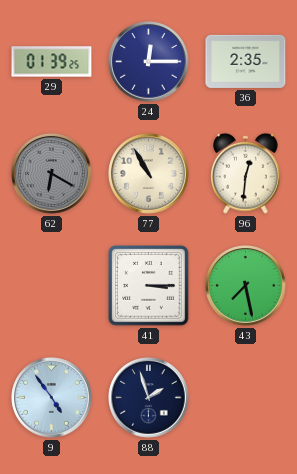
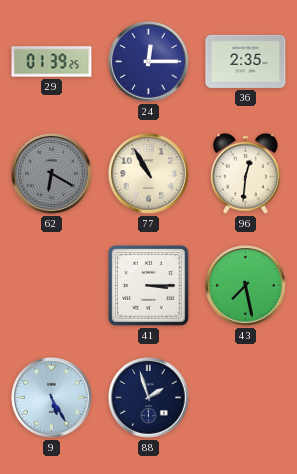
9: 4:54 -> 5:25
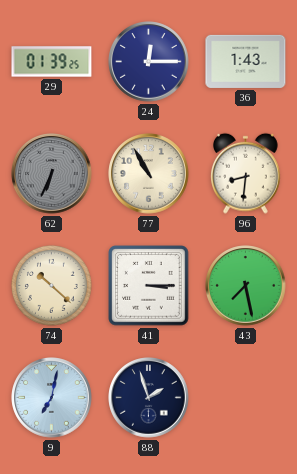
36: 2:35 -> 1:43
62: 6:20 -> 6:34
96: 12:31 -> 8:31
74: none -> 10:22
9: 5:25 -> 7:02
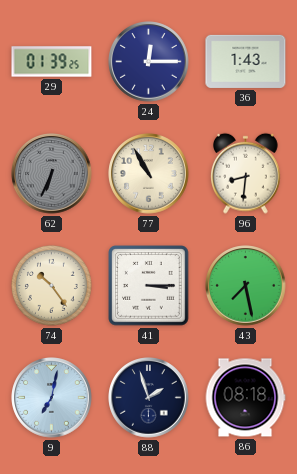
74: 10:22 -> 10:24
86: none -> 08:18
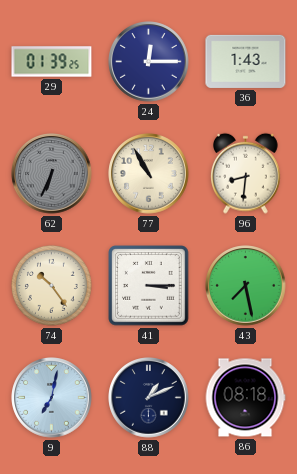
88: 1:57 -> 1:11
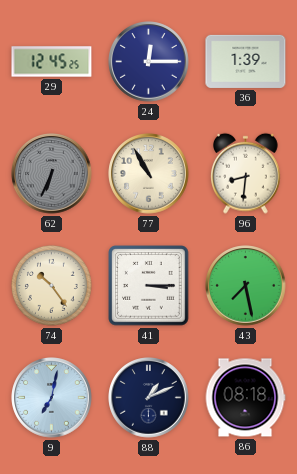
29: 01:39 -> 12:45
36: 1:43 -> 1:39
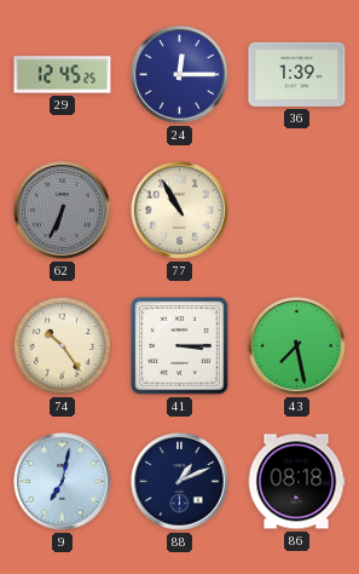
96: 8:31 -> none
